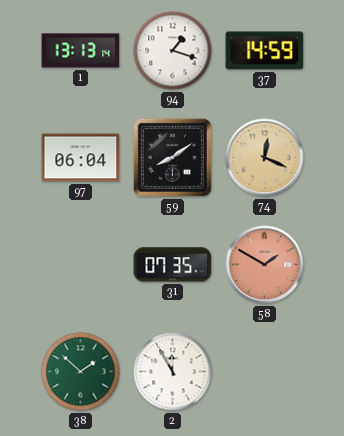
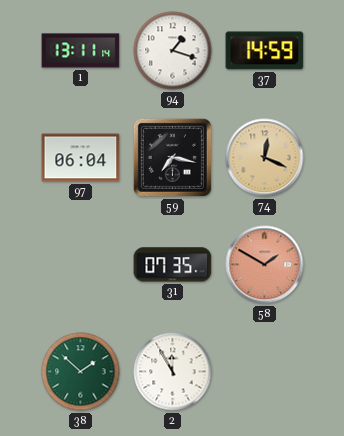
1: 13:13 -> 13:11
59: 8:09 -> 7:17
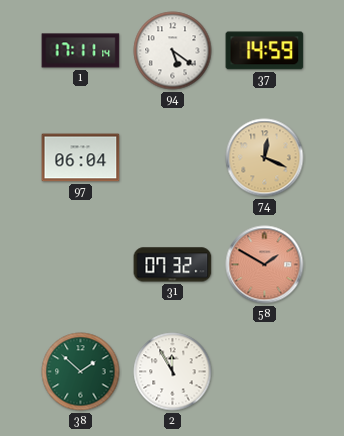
1: 13:11 -> 17:11
94: 1:18 -> 5:21
59: 7:17 -> none
31: 07:35 -> 07:32
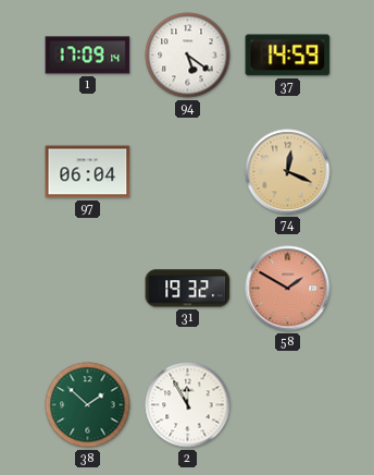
1: 17:11 -> 17:09
31: 07:32 -> 19:32
